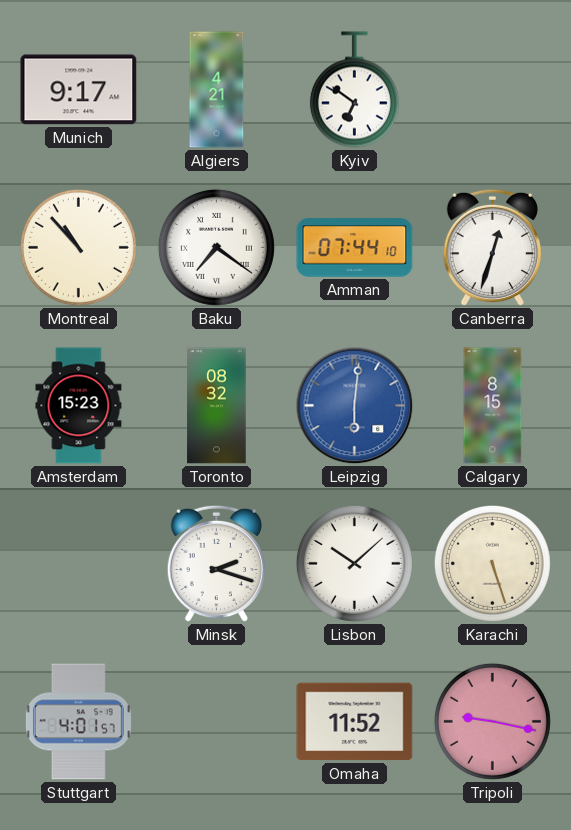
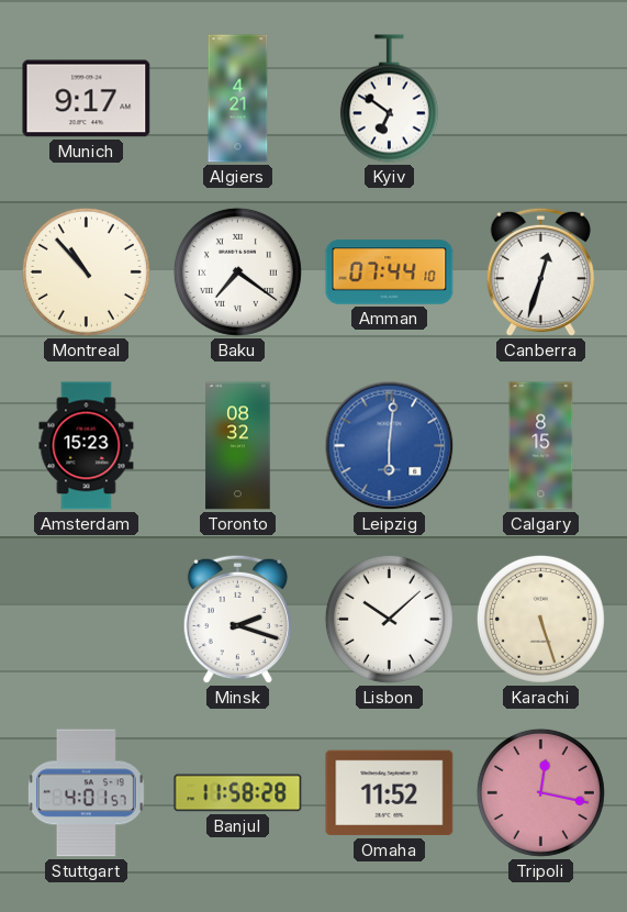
Banjul: none -> 11:58
Tripoli: 9:17 -> 12:17
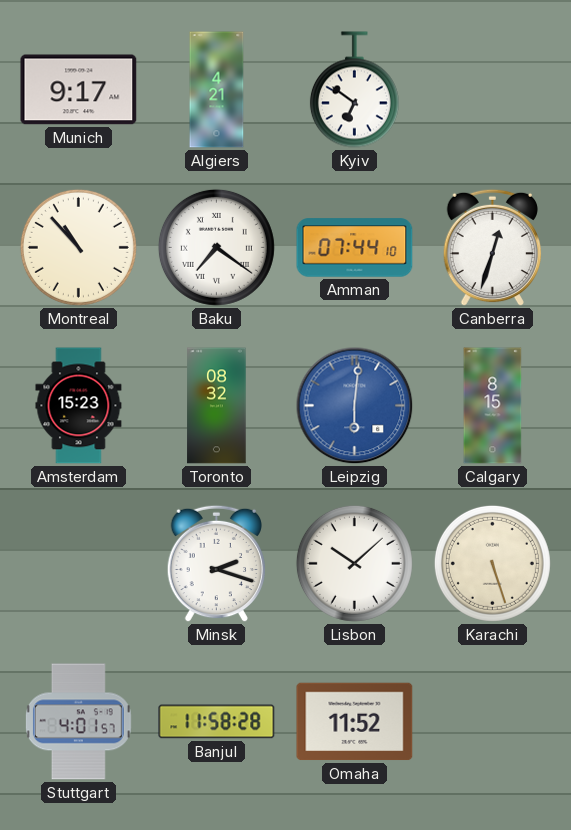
Tripoli: 12:17 -> none
